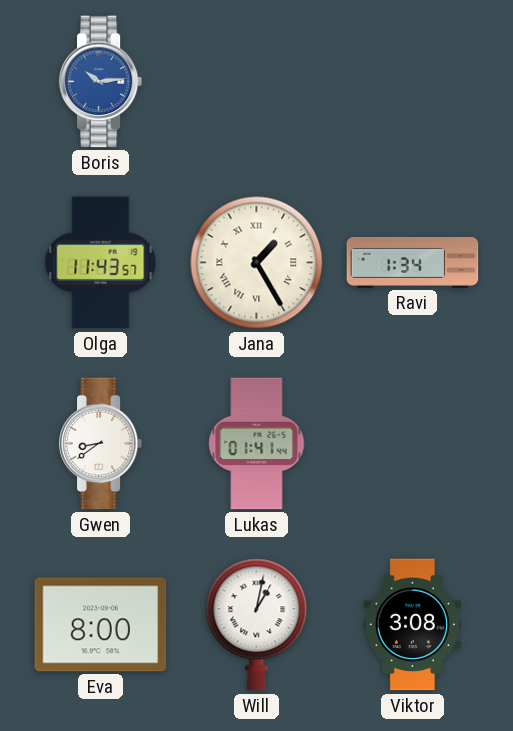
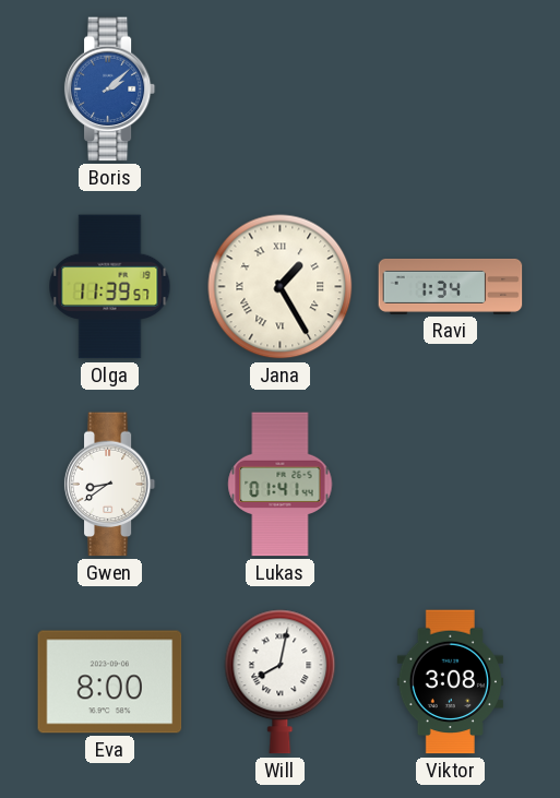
Boris: 10:14 -> 2:08
Olga: 11:43 -> 11:39
Will: 1:02 -> 8:02
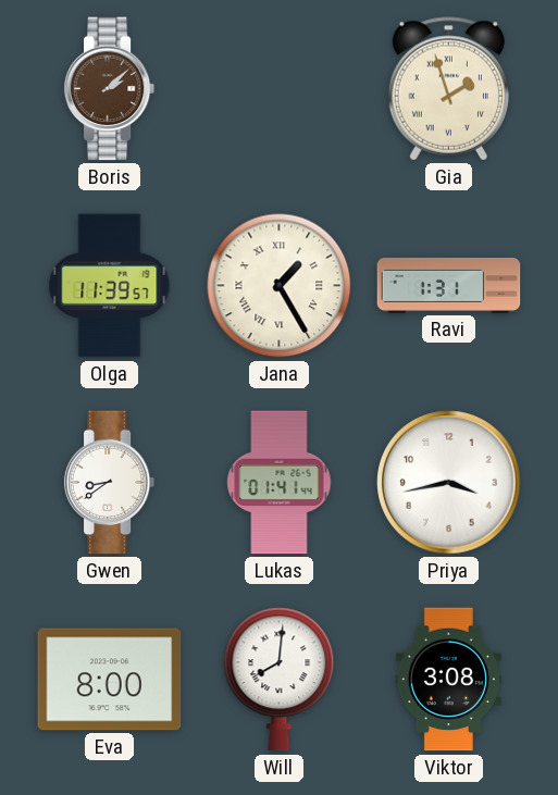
Boris dial: blue -> brown
Gia: none -> 1:57
Ravi: 1:34 -> 1:31
Priya: none -> 3:43
Will: 8:02 -> 8:01
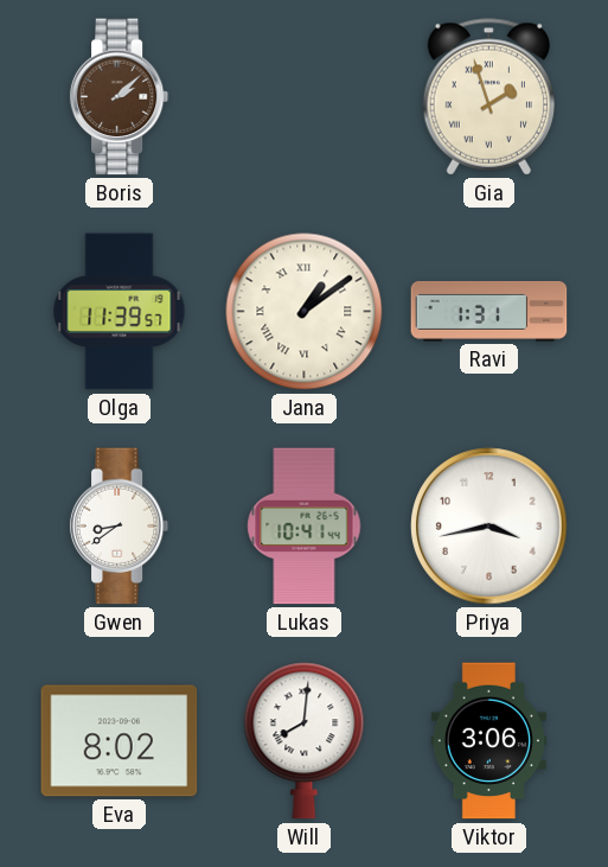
Jana: 1:25 -> 1:09
Lukas: 01:41 -> 10:41
Eva: 8:00 -> 8:02
Viktor: 3:08 -> 3:06
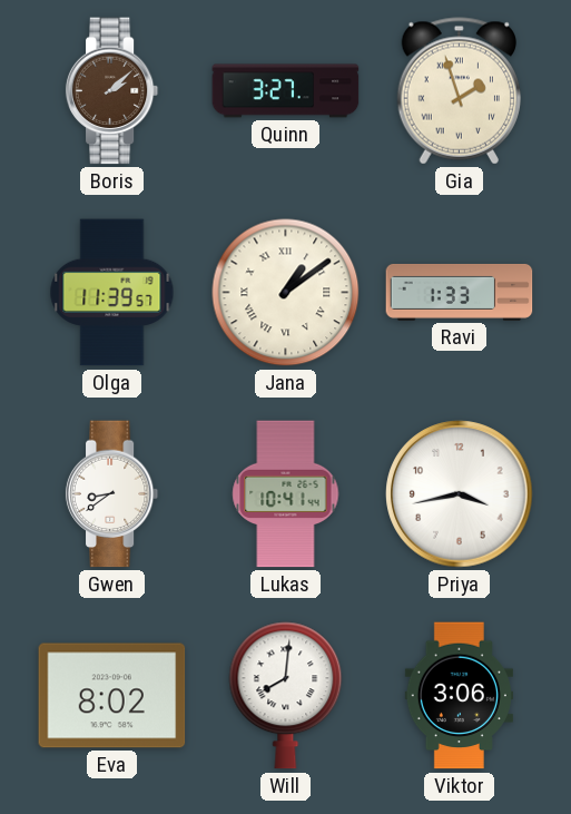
Quinn: none -> 3:27
Ravi: 1:31 -> 1:33
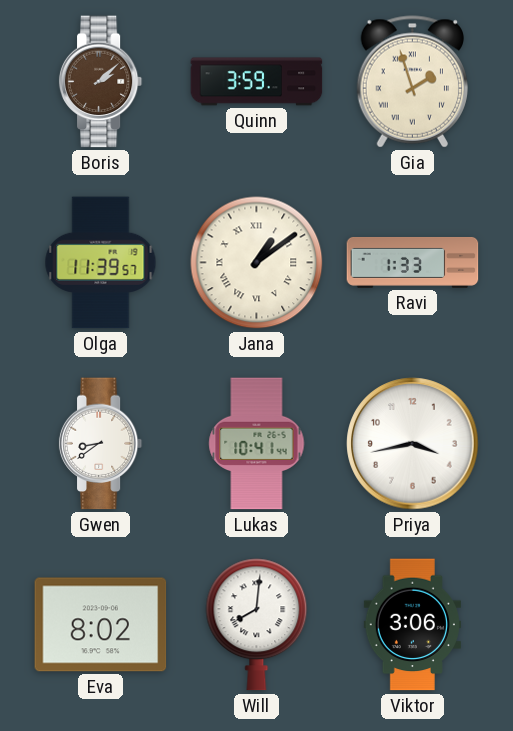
Quinn: 3:27 -> 3:59
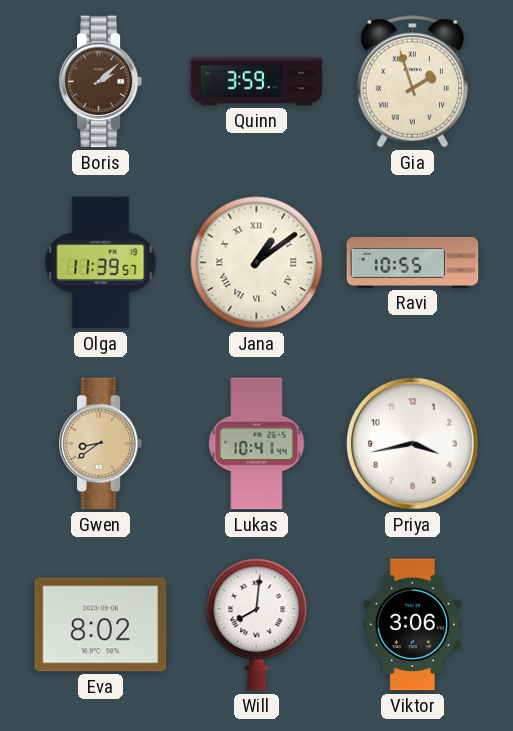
Ravi: 1:33 -> 10:55
Gwen dial: white -> champagne
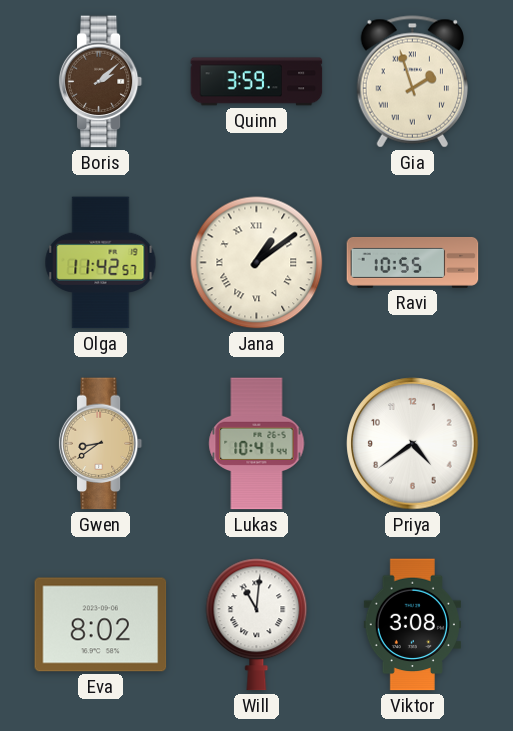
Olga: 11:39 -> 11:42
Priya: 3:43 -> 4:39
Will: 8:01 -> 11:01
Viktor: 3:06 -> 3:08
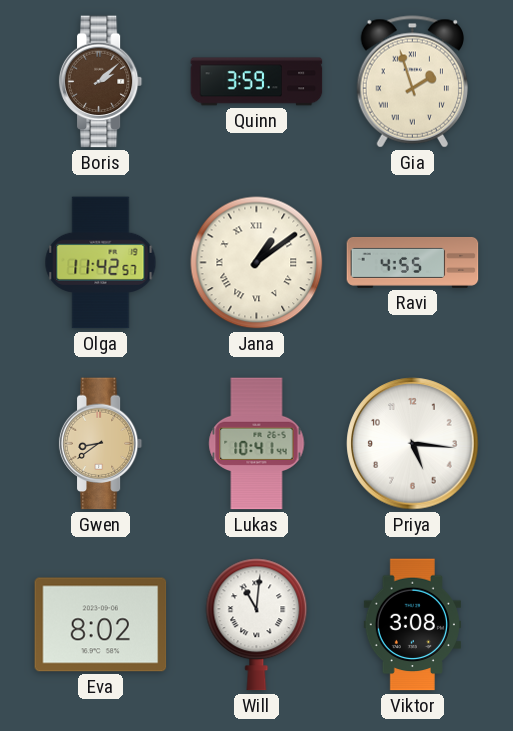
Ravi: 10:55 -> 4:55
Priya: 4:39 -> 5:16
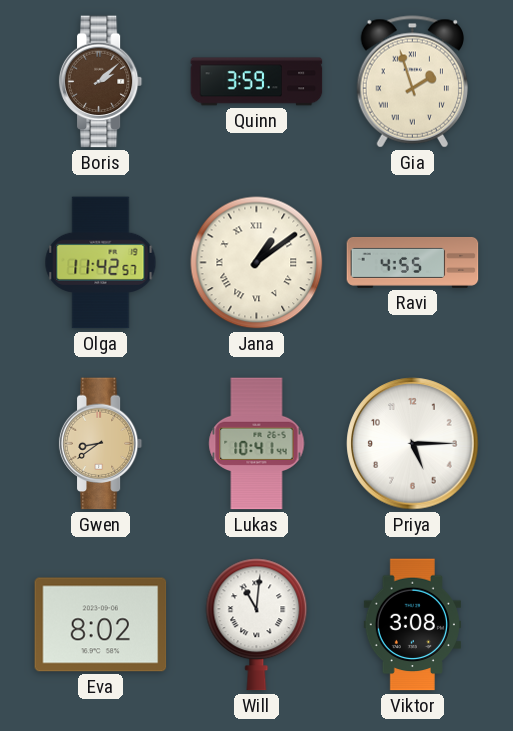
Priya: 5:16 -> 5:15
